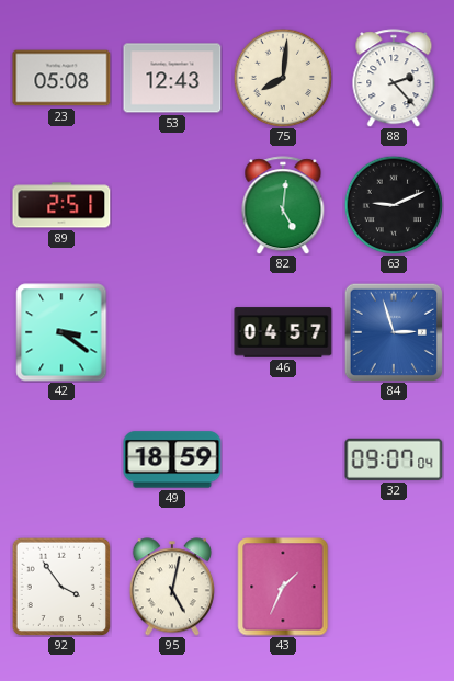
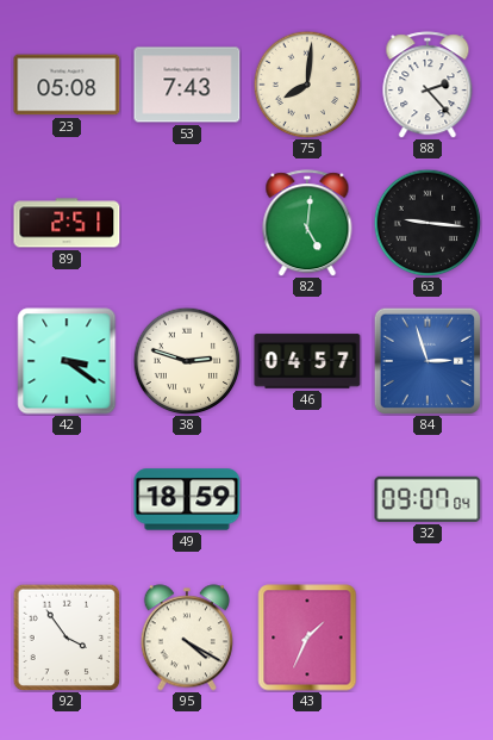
53: 12:43 -> 7:43
63: 9:11 -> 9:16
38: none -> 2:48
95: 5:02 -> 4:20
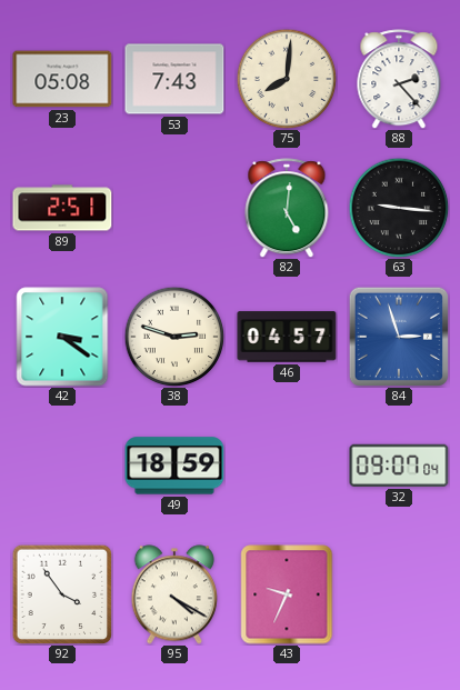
43: 1:34 -> 9:34
